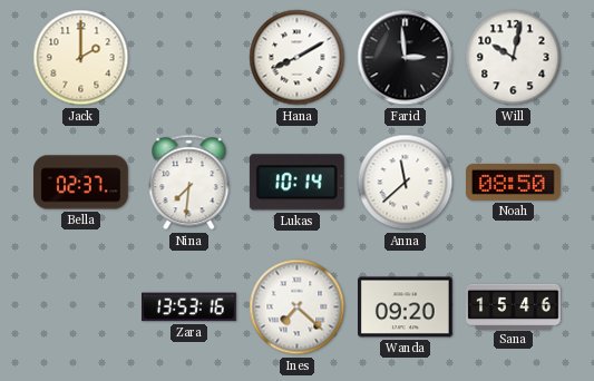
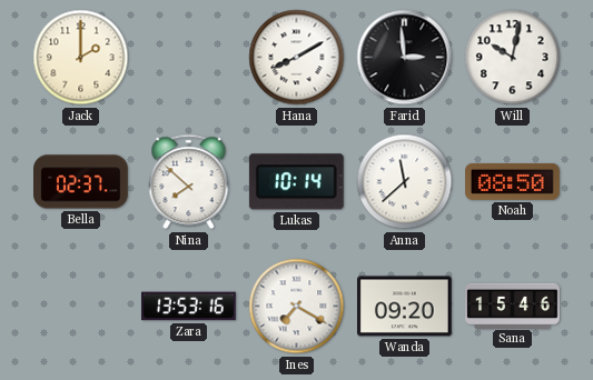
Nina: 7:31 -> 7:52
Ines: 7:22 -> 7:20
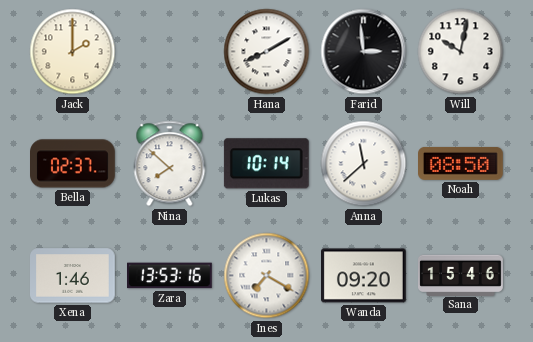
Xena: none -> 1:46
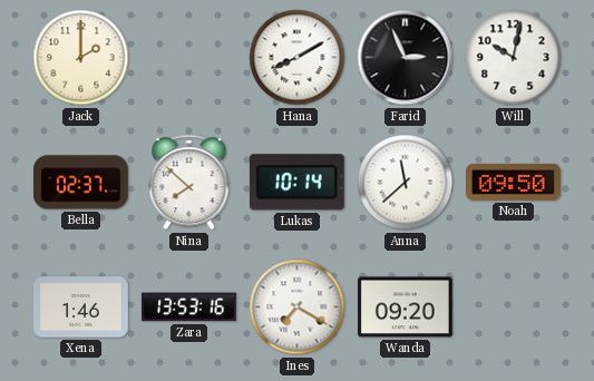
Farid: 2:59 -> 2:56
Noah: 08:50 -> 09:50
Sana: 15:46 -> none
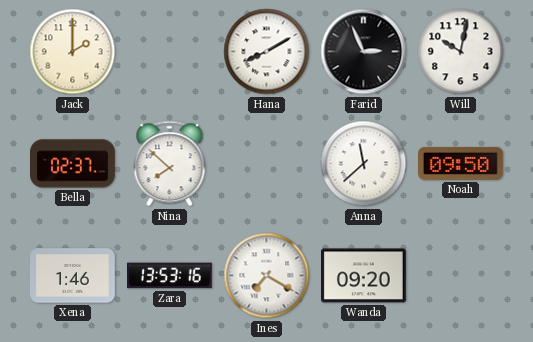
Lukas: 10:14 -> none
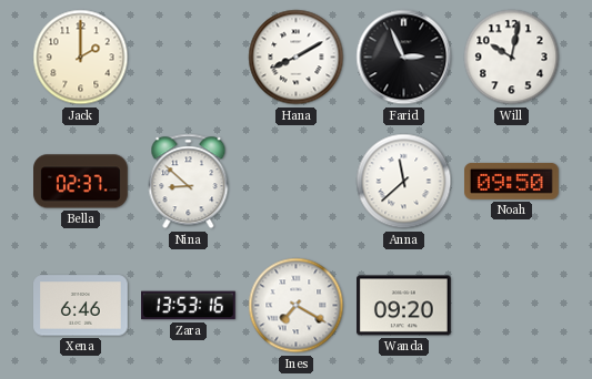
Nina: 7:52 -> 8:52
Xena: 1:46 -> 6:46
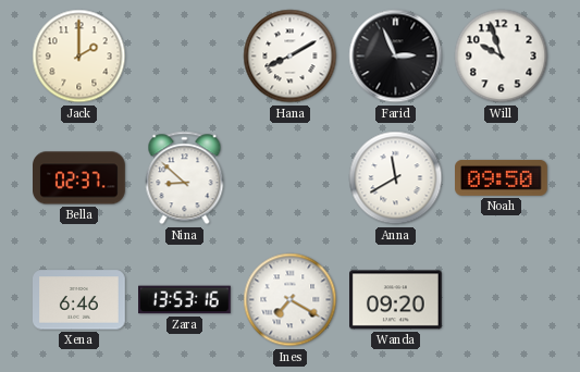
Will: 10:02 -> 9:57
Anna: 11:38 -> 11:40
